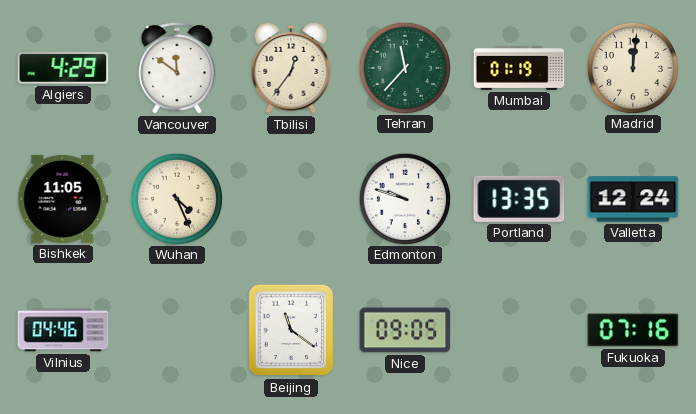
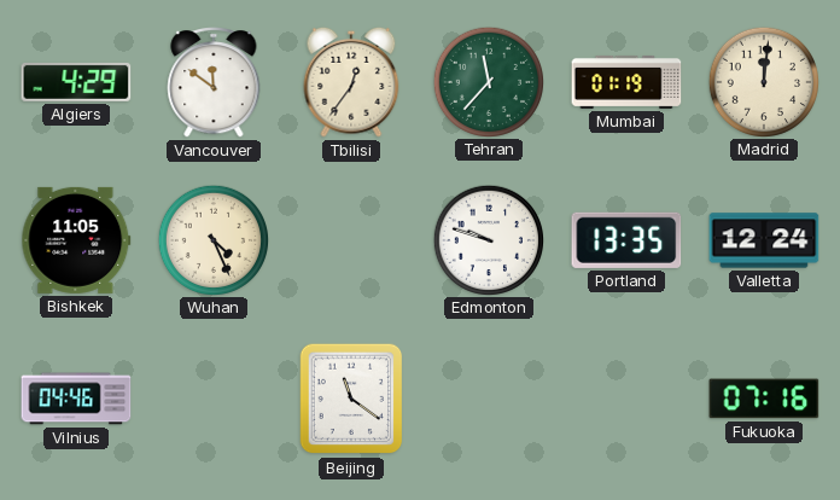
Nice: 09:05 -> none
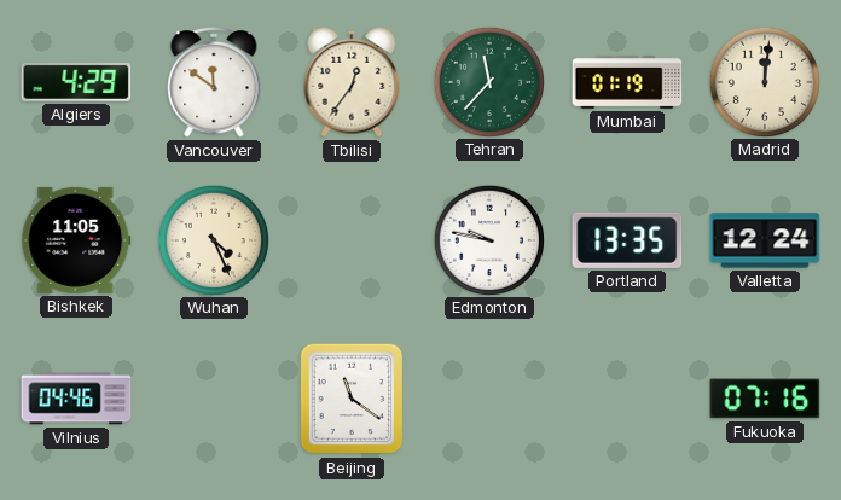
Edmonton: 9:48 -> 9:47
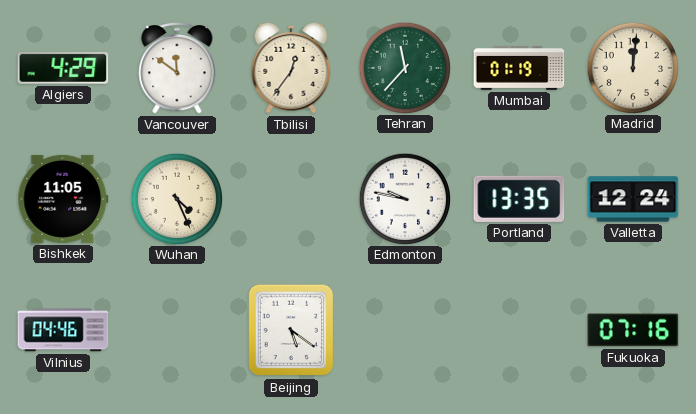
Beijing: 11:21 -> 5:21
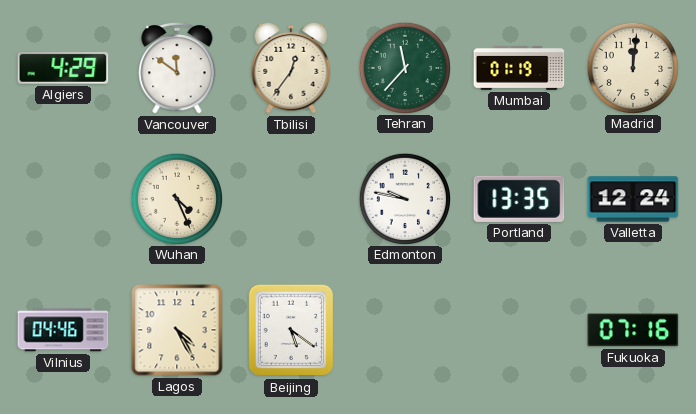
Bishkek: 11:05 -> none
Lagos: none -> 4:25
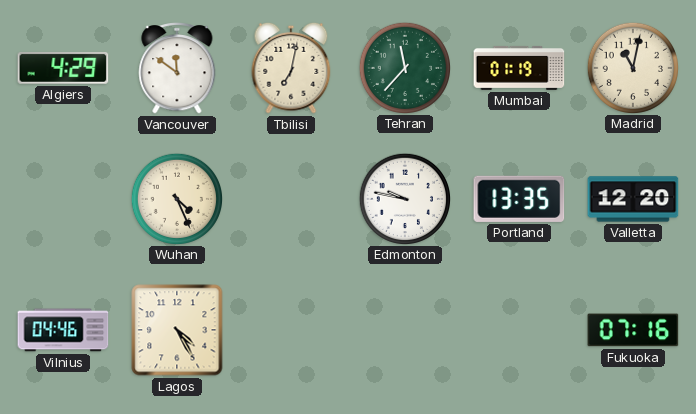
Tbilisi: 12:36 -> 7:02
Madrid: 12:01 -> 11:02
Valletta: 12:24 -> 12:20
Beijing: 5:21 -> none
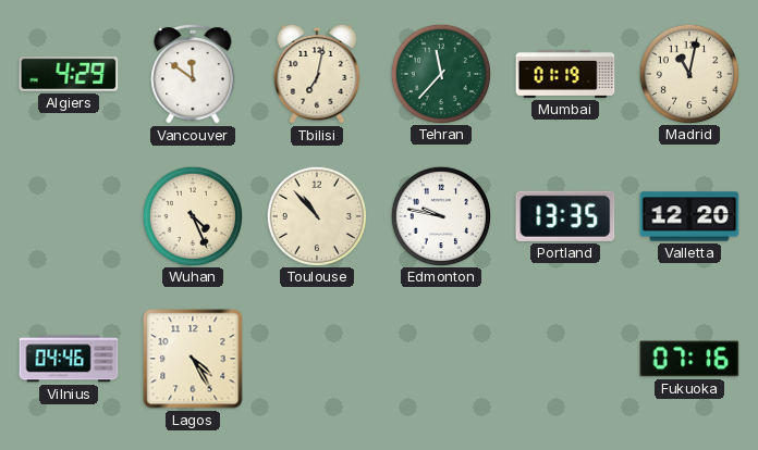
Toulouse: none -> 10:53
